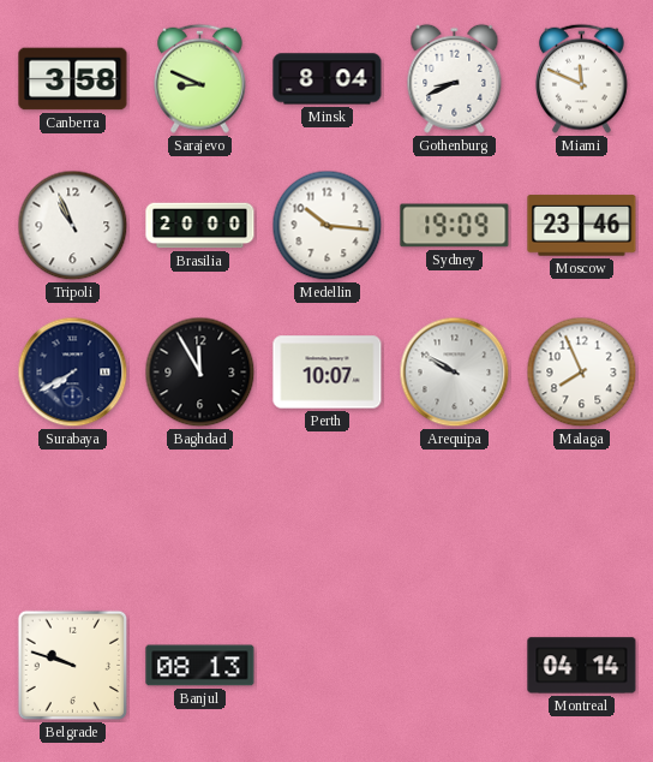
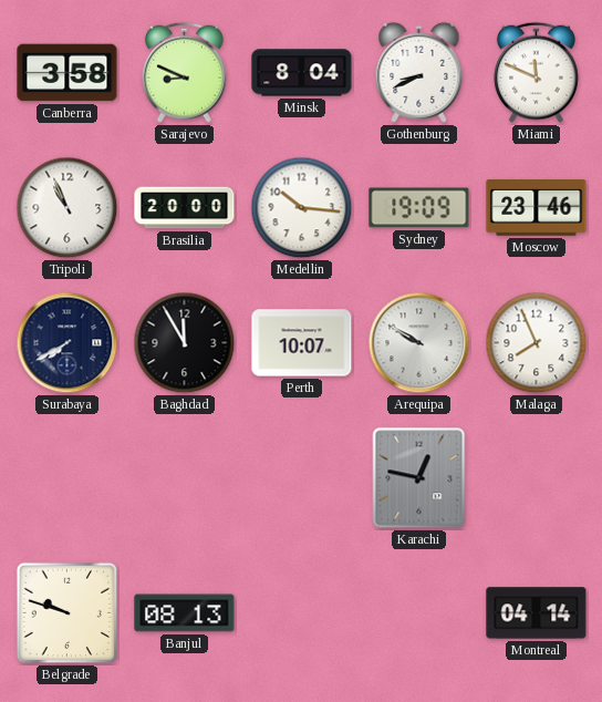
Karachi: none -> 12:47
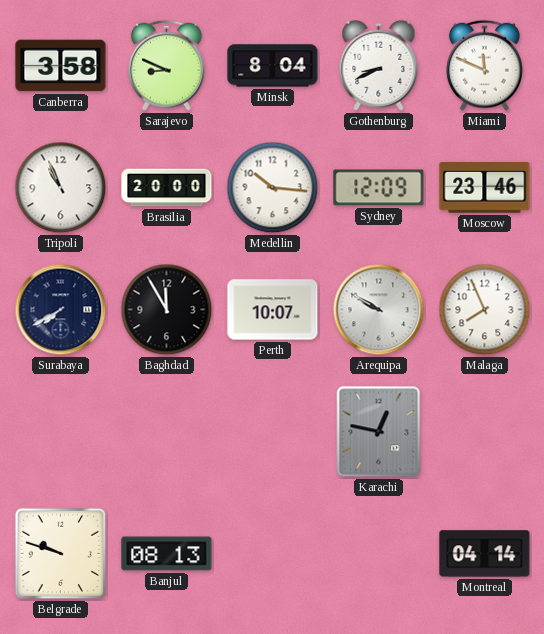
Sydney: 19:09 -> 12:09
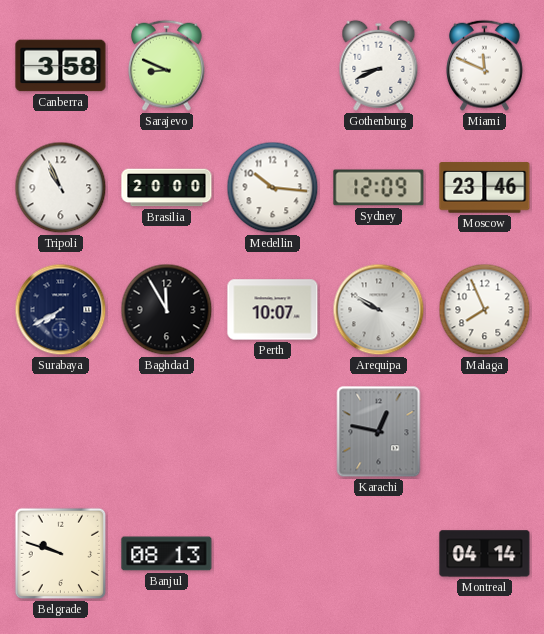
Minsk: 8:04 -> none
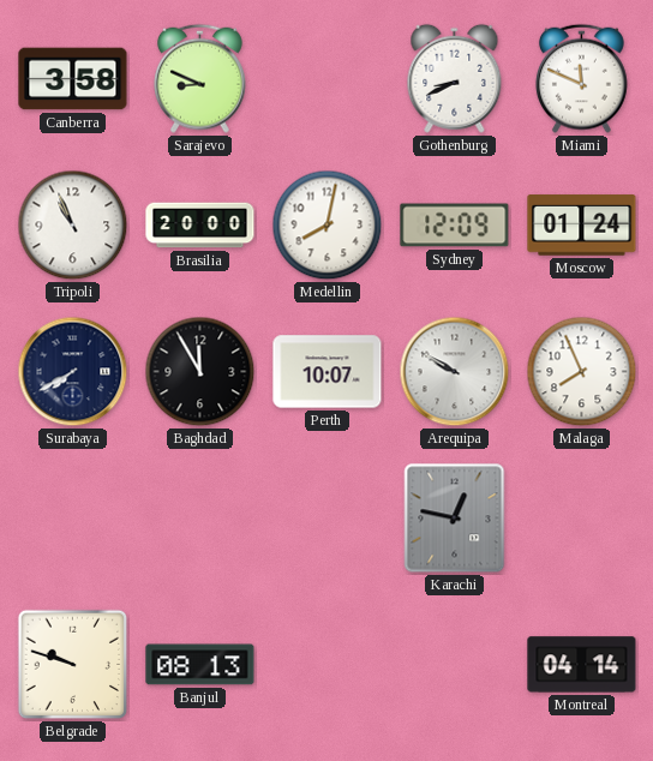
Medellin: 10:16 -> 8:02
Moscow: 23:46 -> 01:24
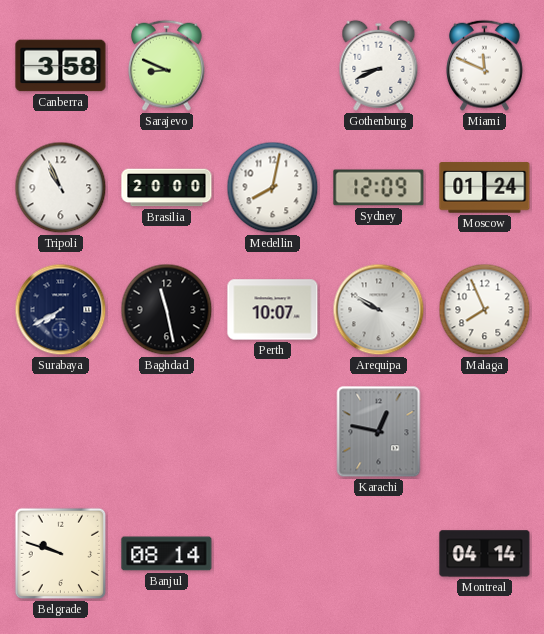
Baghdad: 11:55 -> 11:28
Banjul: 08:13 -> 08:14
